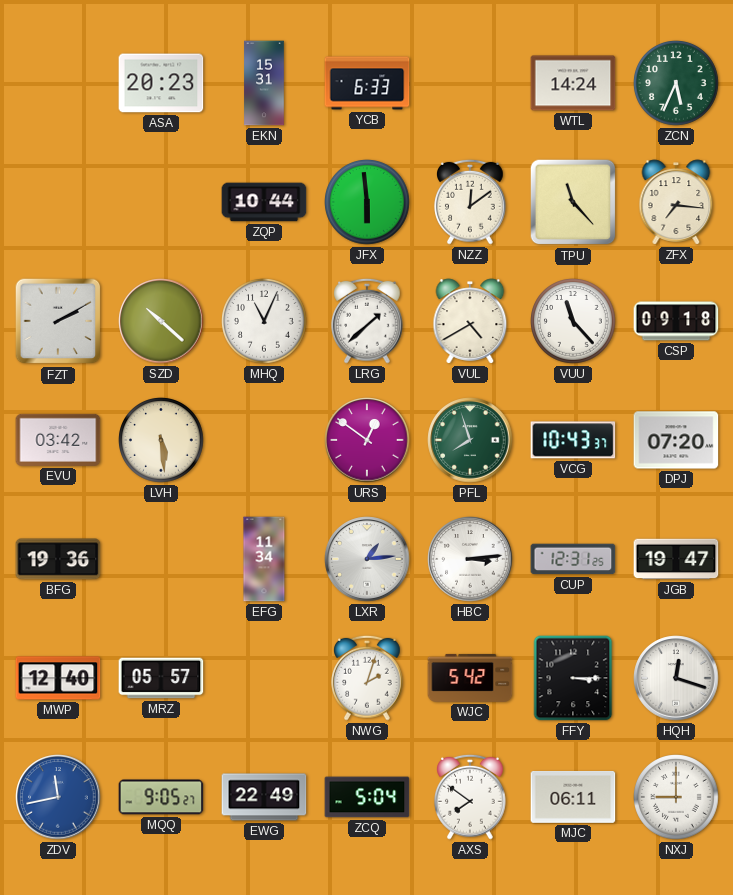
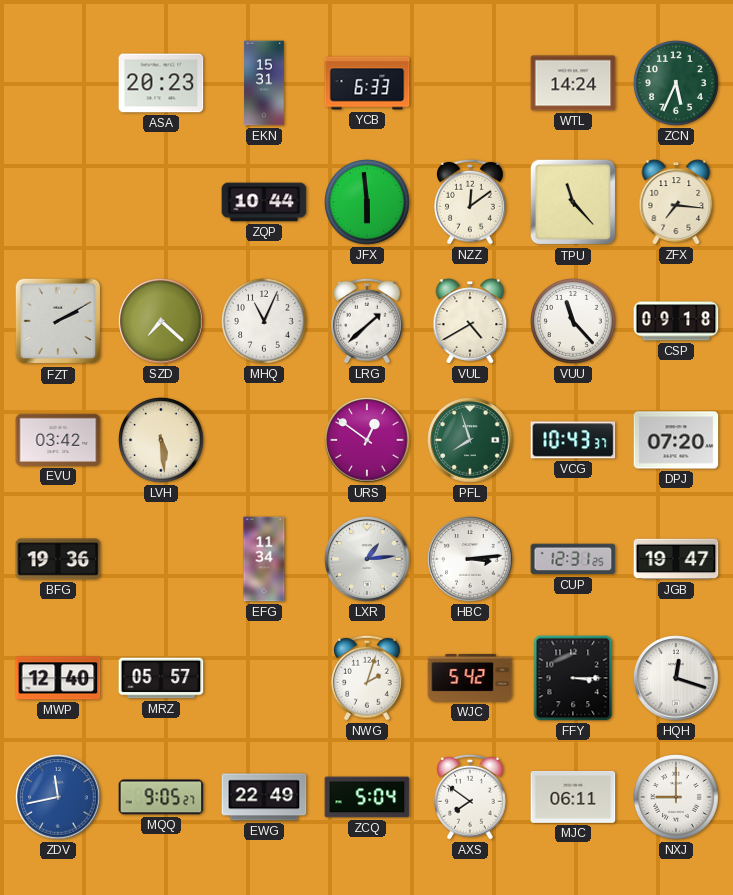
SZD: 10:22 -> 7:22
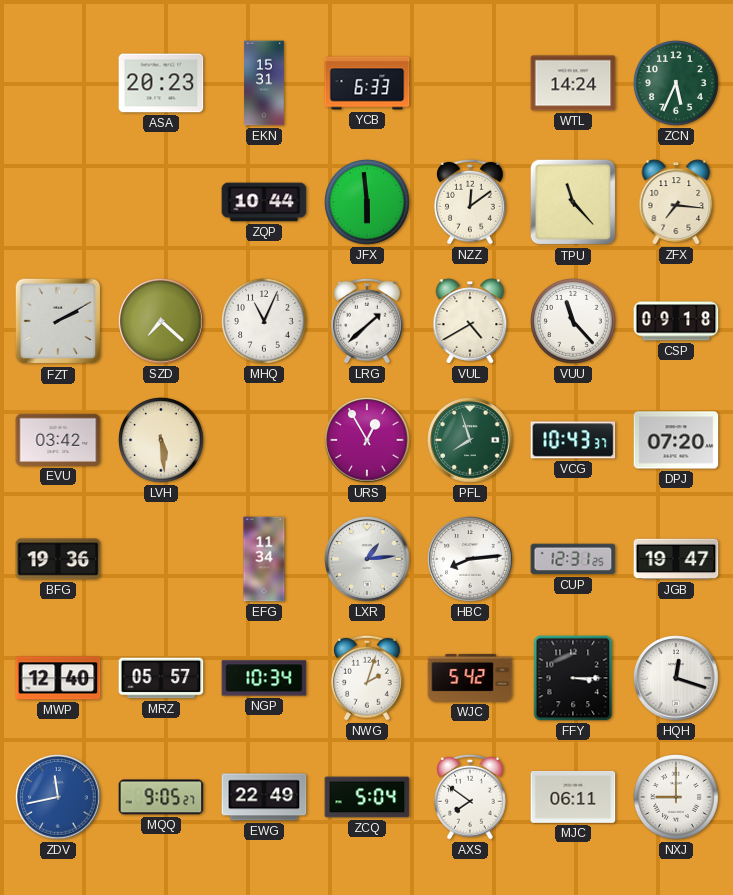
URS: 12:51 -> 12:55
HBC: 3:14 -> 8:14
NGP: none -> 10:34
